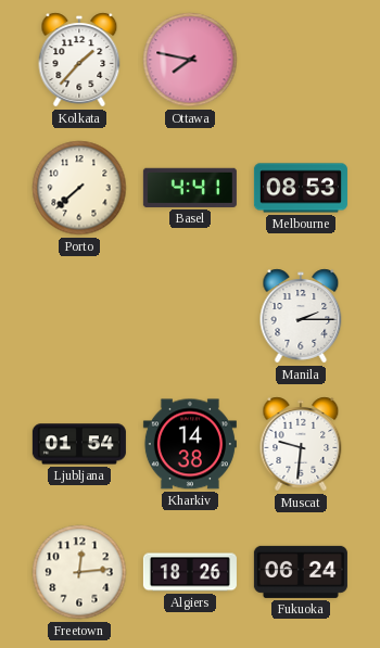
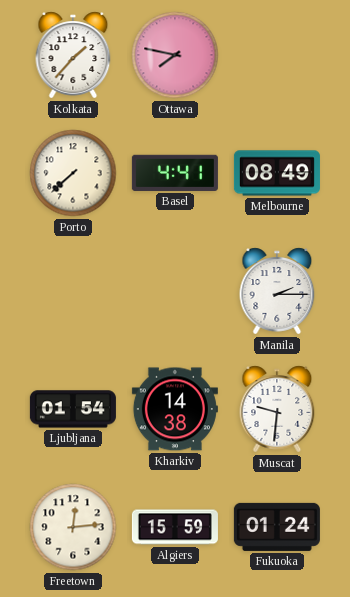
Melbourne: 08:53 -> 08:49
Algiers: 18:26 -> 15:59
Fukuoka: 06:24 -> 01:24
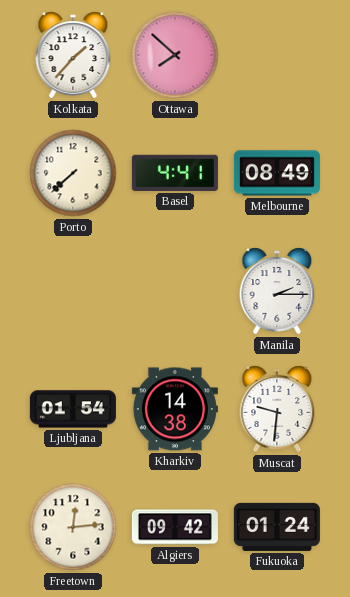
Ottawa: 7:47 -> 7:52
Algiers: 15:59 -> 09:42
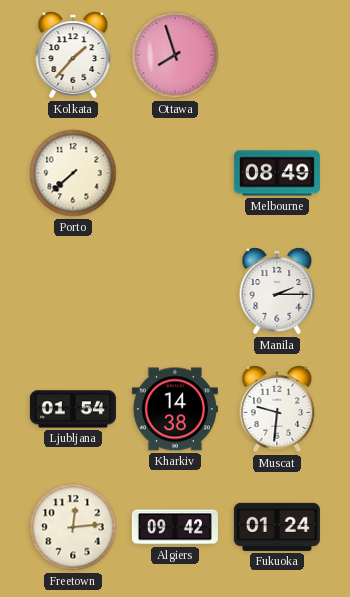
Ottawa: 7:52 -> 7:57
Basel: 4:41 -> none
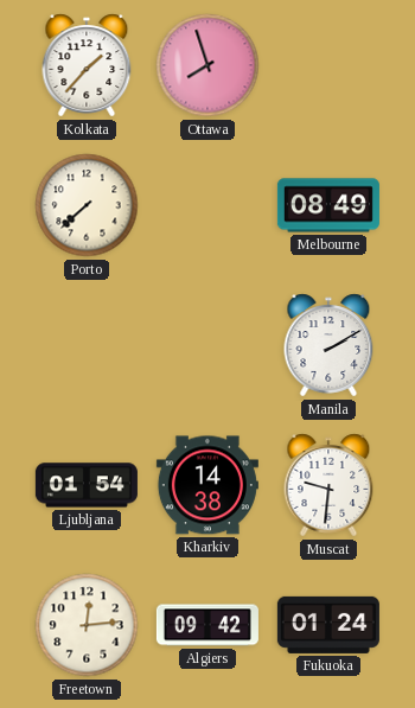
Manila: 2:15 -> 2:10
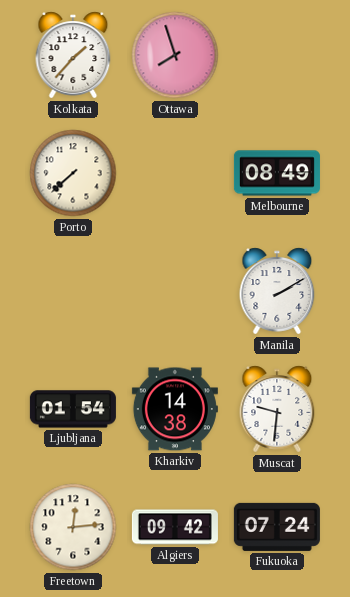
Fukuoka: 01:24 -> 07:24
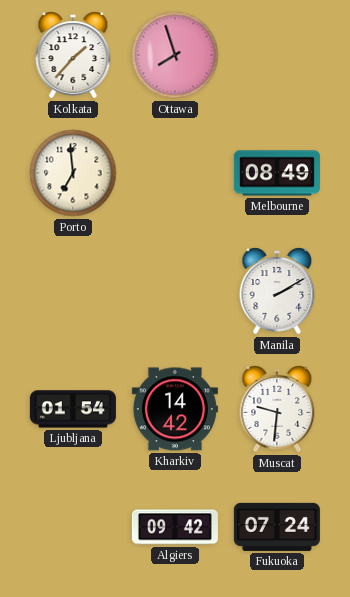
Porto: 7:38 -> 6:59
Kharkiv: 14:38 -> 14:42
Freetown: 12:14 -> none
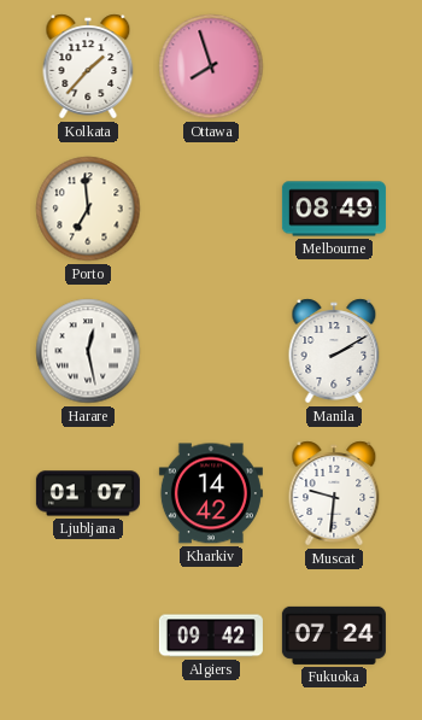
Harare: none -> 12:28
Ljubljana: 01:54 -> 01:07
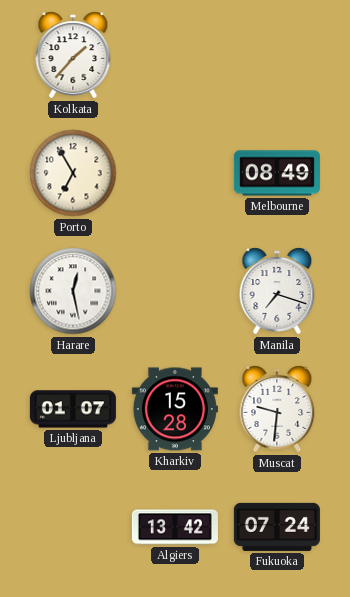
Ottawa: 7:57 -> none
Porto: 6:59 -> 6:55
Manila: 2:10 -> 7:18
Kharkiv: 14:42 -> 15:28
Algiers: 09:42 -> 13:42
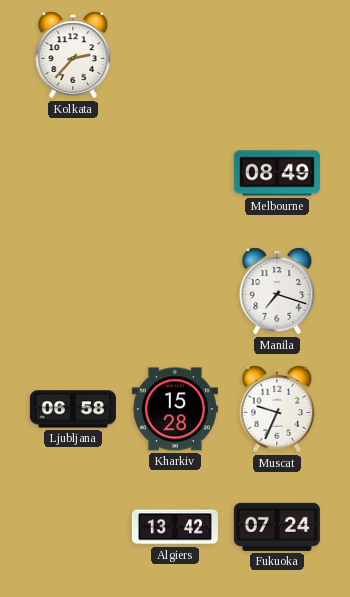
Kolkata: 1:37 -> 2:37
Porto: 6:55 -> none
Harare: 12:28 -> none
Ljubljana: 01:07 -> 06:58
Muscat: 9:31 -> 9:34
